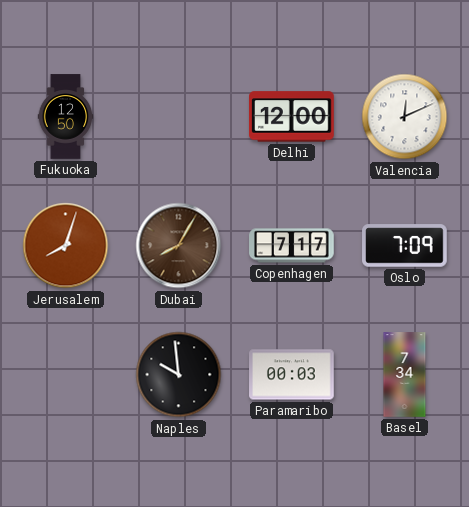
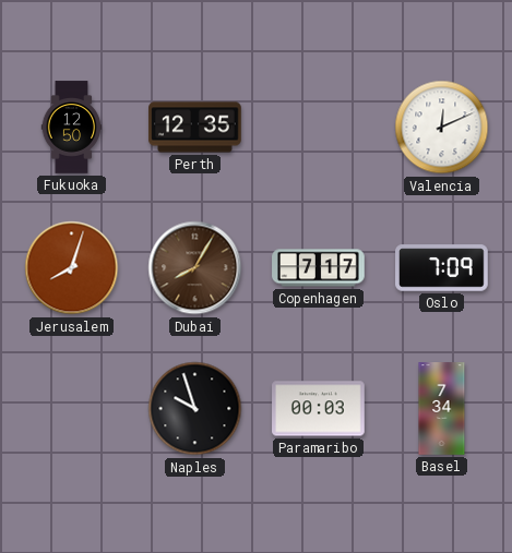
Perth: none -> 12:35
Delhi: 12:00 -> none
Naples: 9:59 -> 9:57
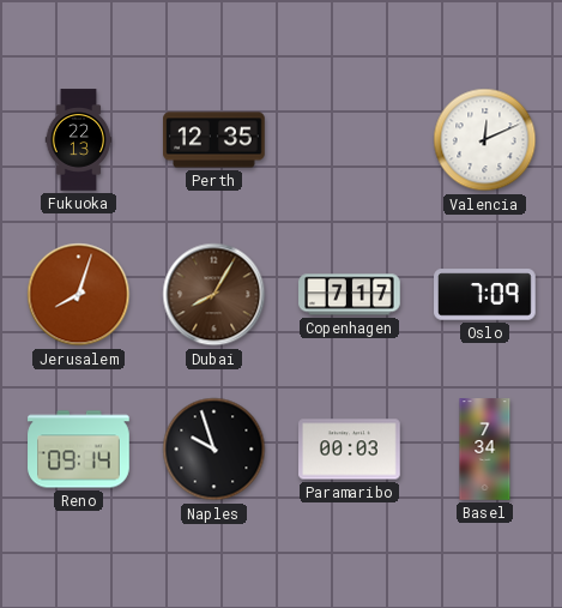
Fukuoka: 12:50 -> 22:13
Reno: none -> 09:14
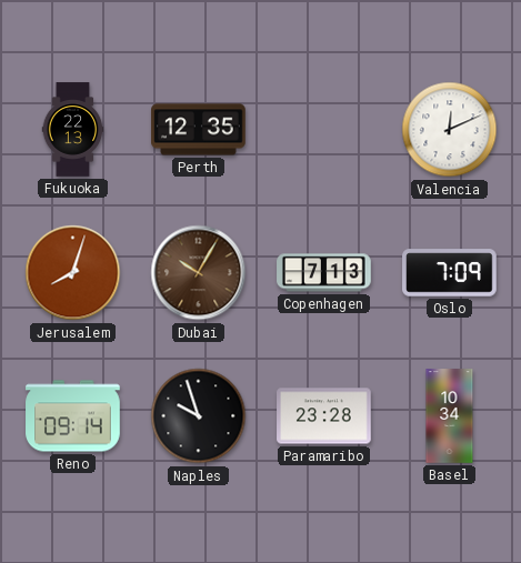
Dubai: 8:05 -> 10:05
Copenhagen: 7:17 -> 7:13
Paramaribo: 00:03 -> 23:28
Basel: 7:34 -> 10:34
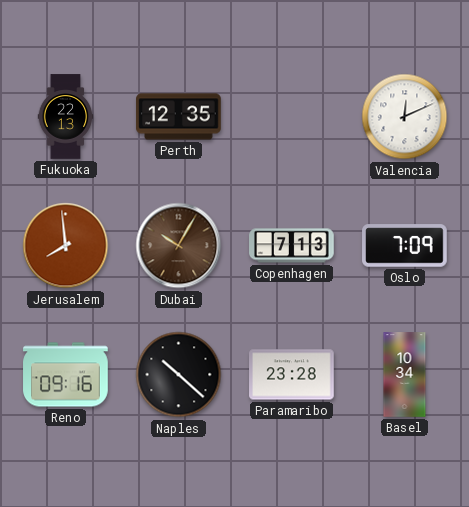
Jerusalem: 8:03 -> 7:59
Reno: 09:14 -> 09:16
Naples: 9:57 -> 10:22
